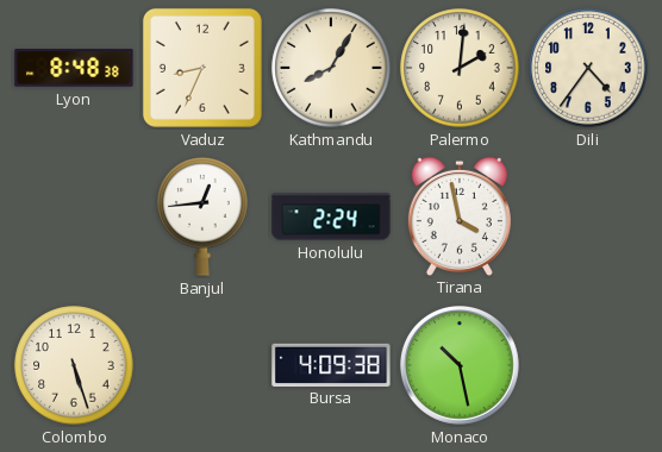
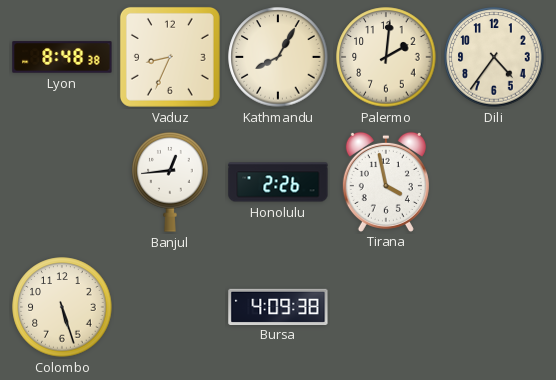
Honolulu: 2:24 -> 2:26
Monaco: 10:28 -> none
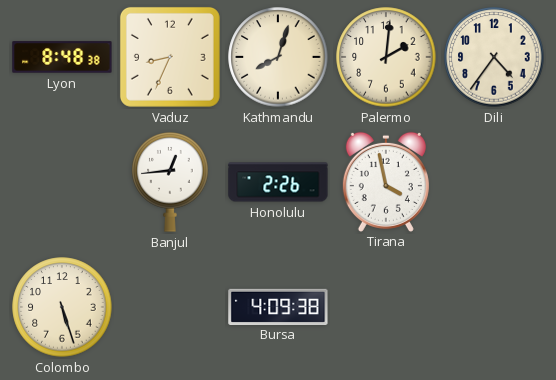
Kathmandu: 8:05 -> 8:03
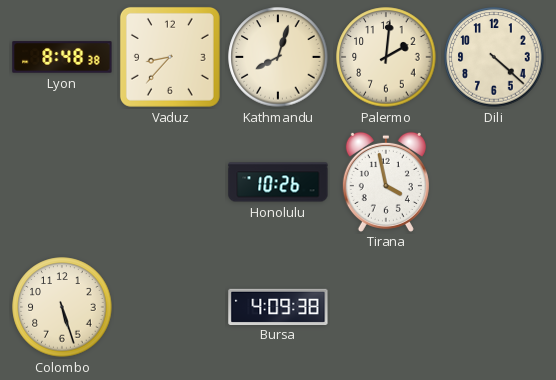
Vaduz: 8:34 -> 8:37
Dili: 4:36 -> 4:22
Banjul: 12:44 -> none
Honolulu: 2:26 -> 10:26
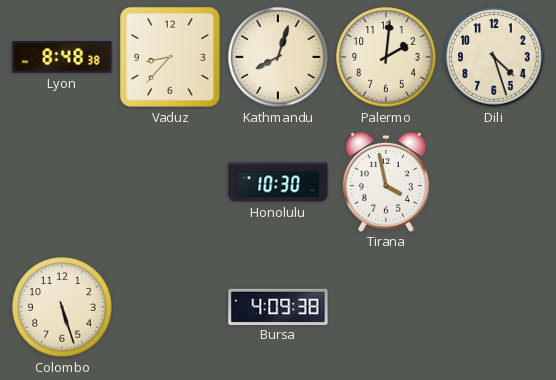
Dili: 4:22 -> 4:27
Honolulu: 10:26 -> 10:30
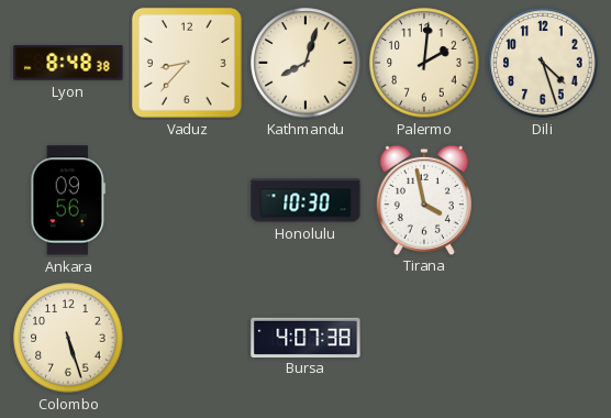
Ankara: none -> 09:56
Bursa: 4:09 -> 4:07
